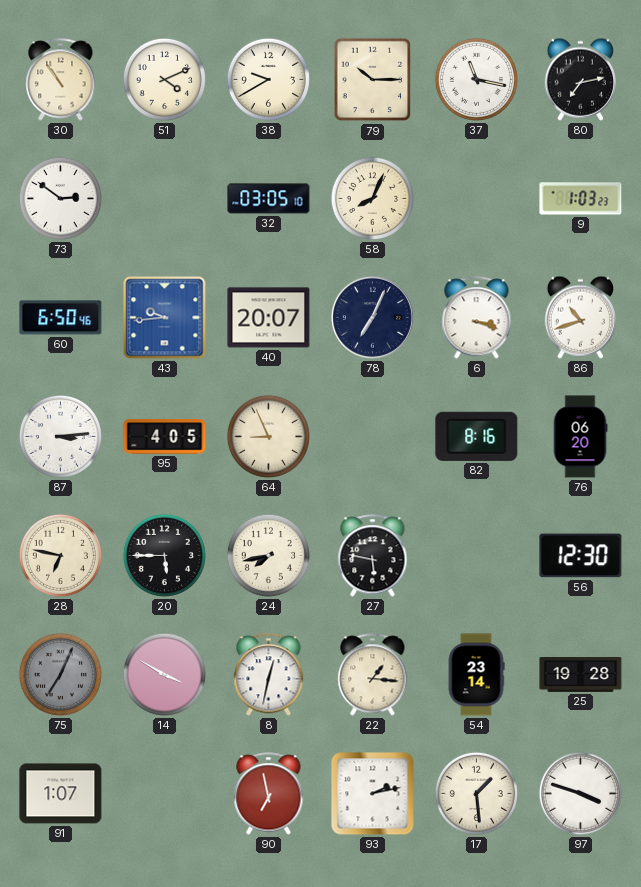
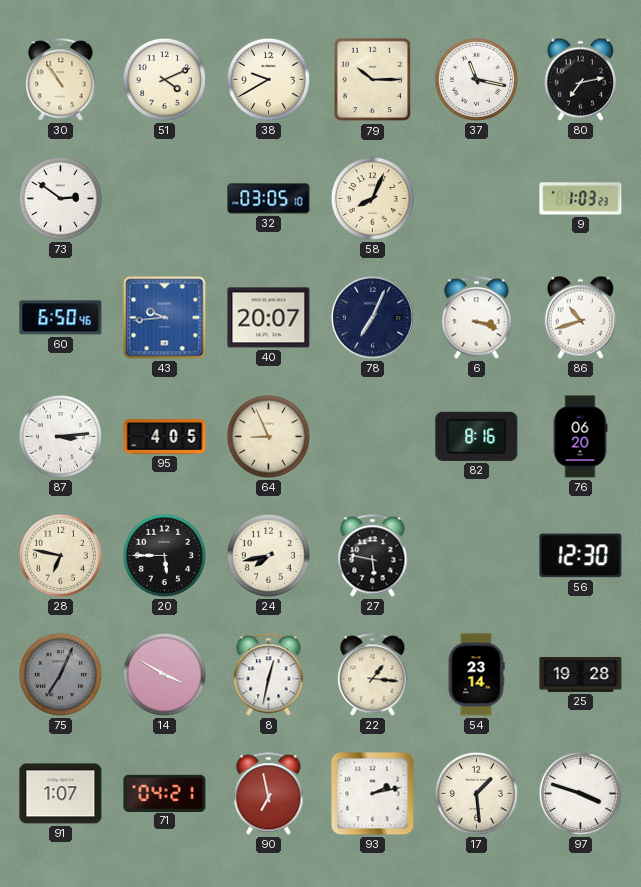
71: none -> 04:21
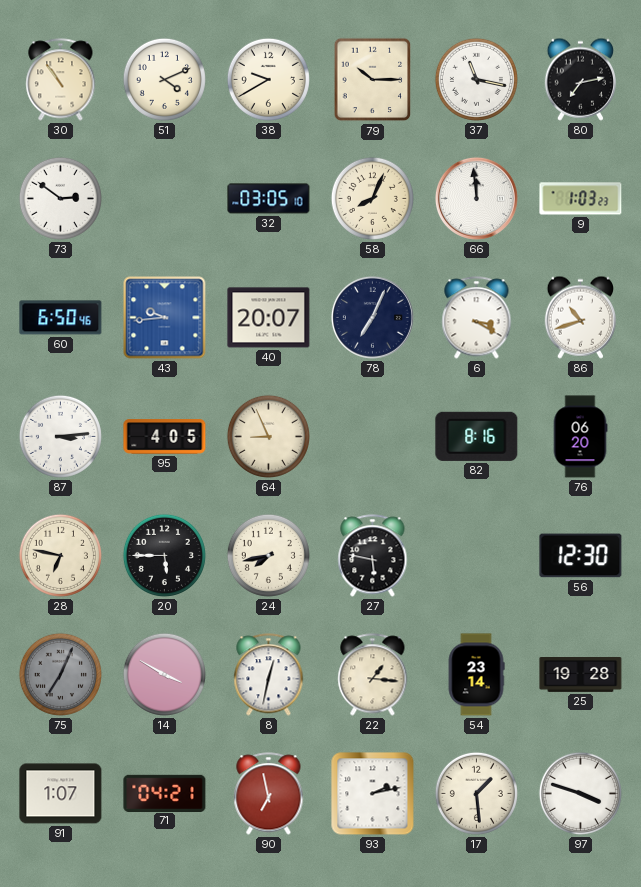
66: none -> 11:59
6: 3:18 -> 3:20
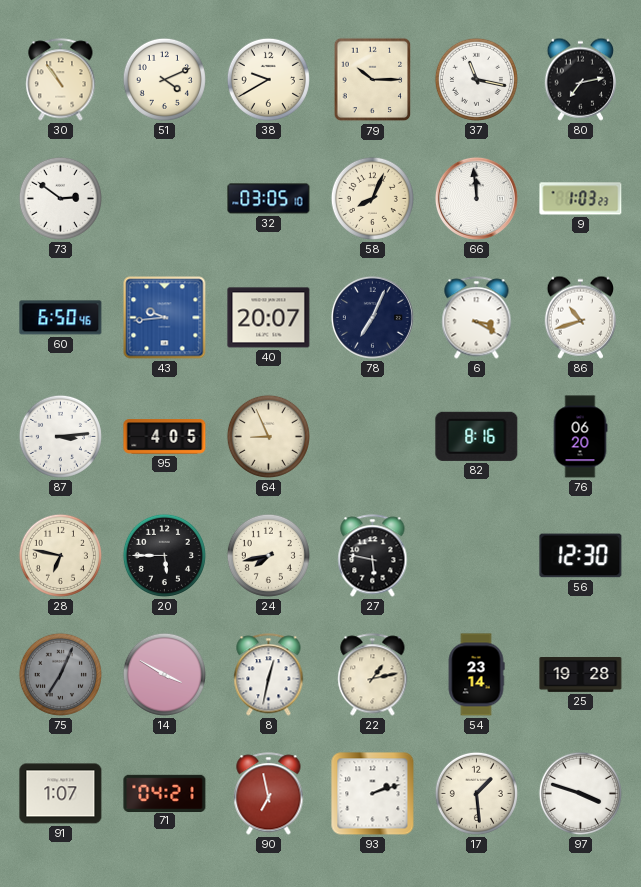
22: 1:16 -> 1:13
93: 2:13 -> 2:12
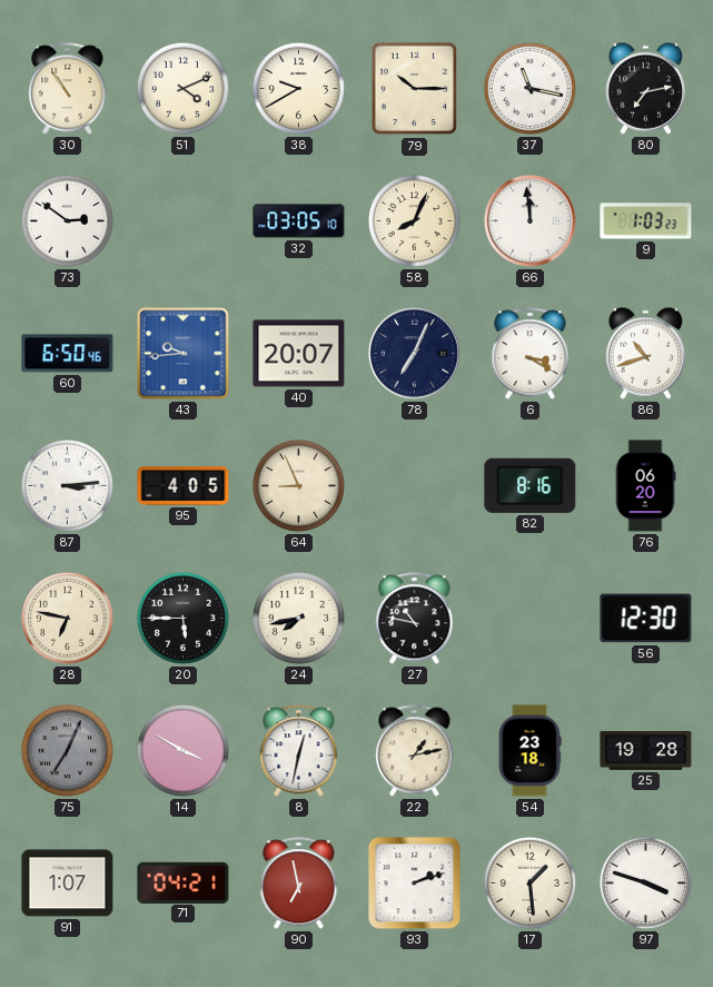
27: 5:47 -> 10:47
54: 23:14 -> 23:18
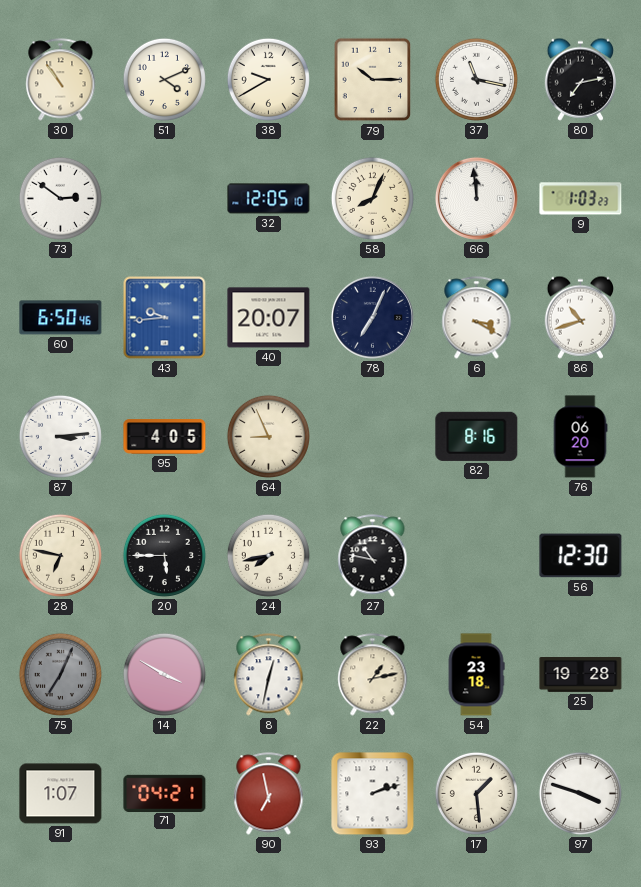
32: 03:05 -> 12:05
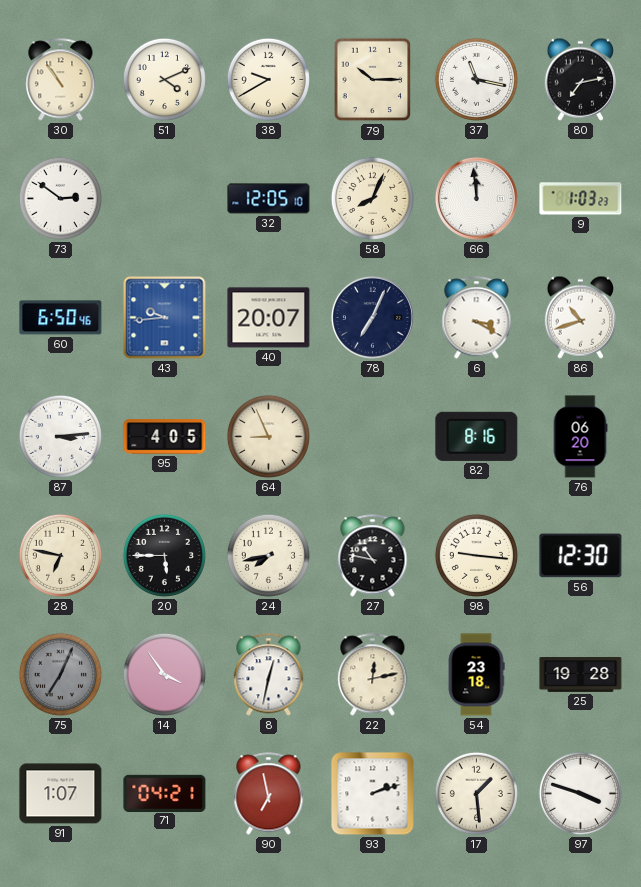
98: none -> 9:16
14: 3:50 -> 3:54
22: 1:13 -> 12:13
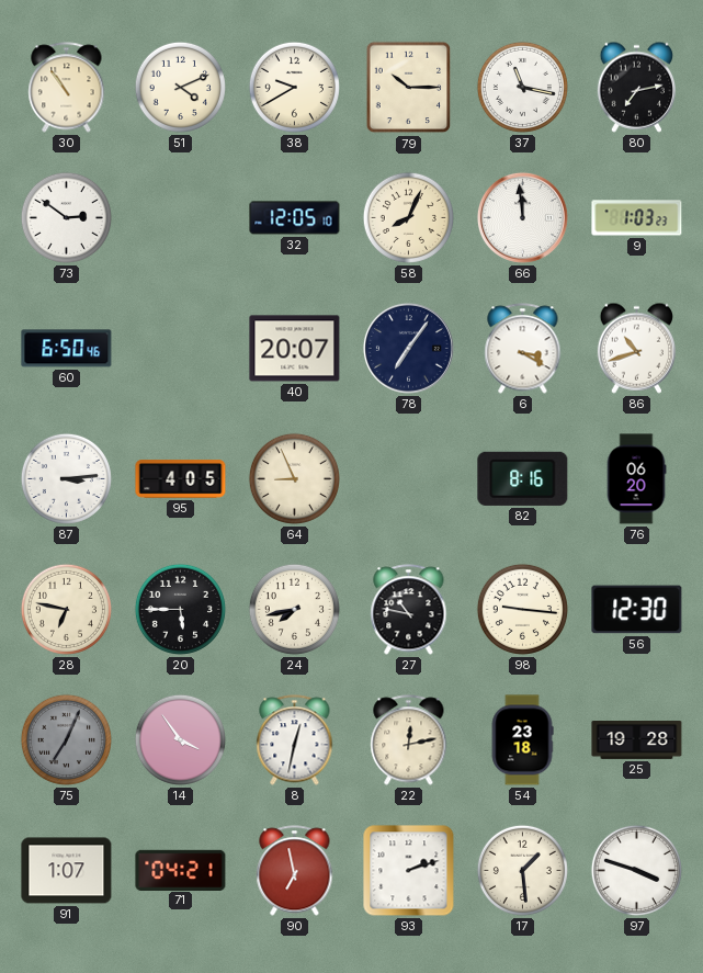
43: 9:44 -> none
78: 7:04 -> 7:06
